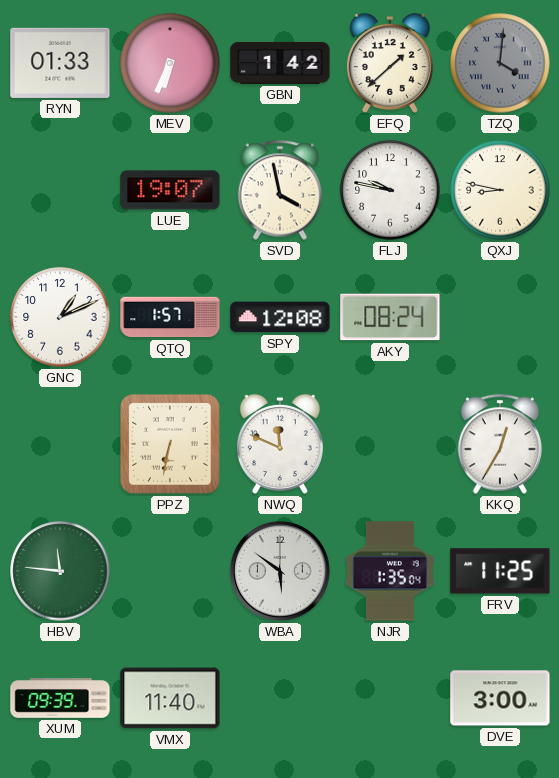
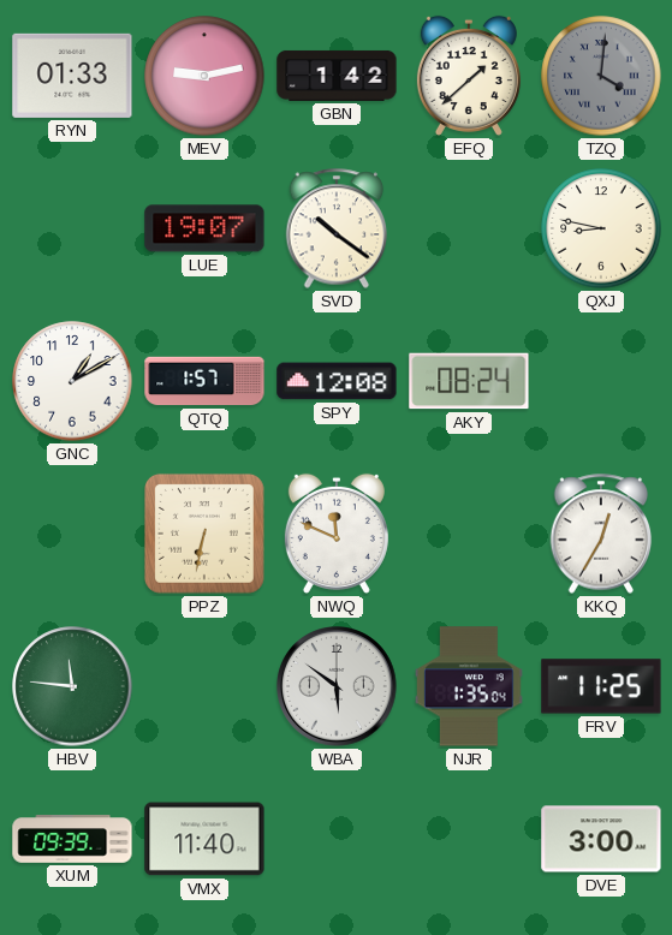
MEV: 6:34 -> 9:13
SVD: 3:58 -> 10:21
FLJ: 9:47 -> none
GNC: 1:11 -> 1:10
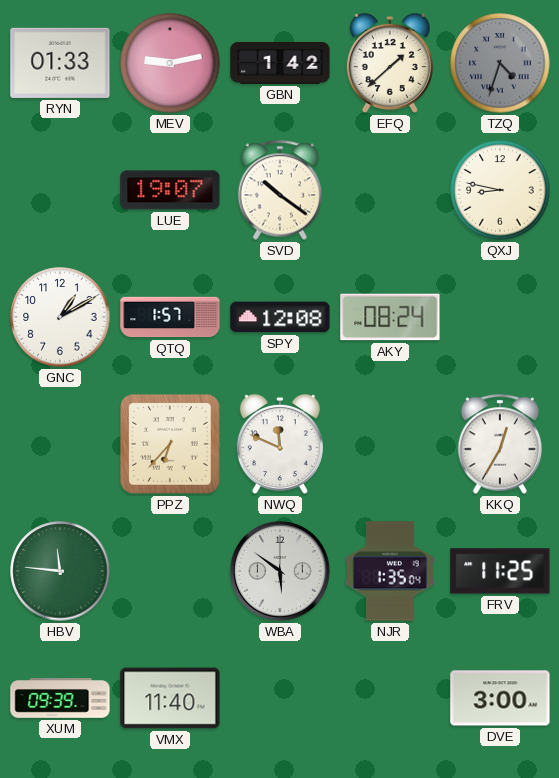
TZQ: 4:01 -> 4:33
PPZ: 6:32 -> 6:37
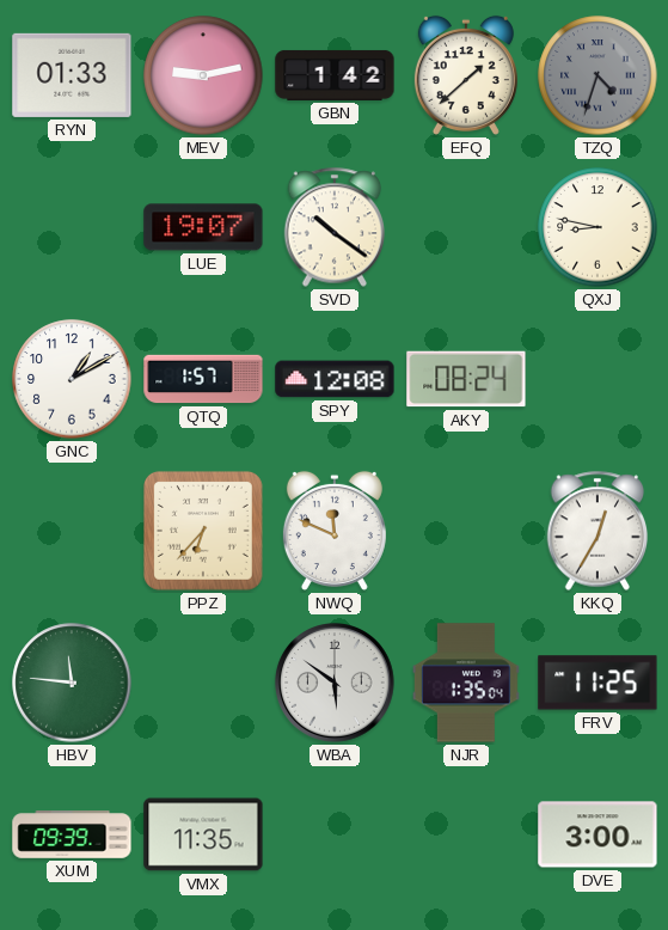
VMX: 11:40 -> 11:35
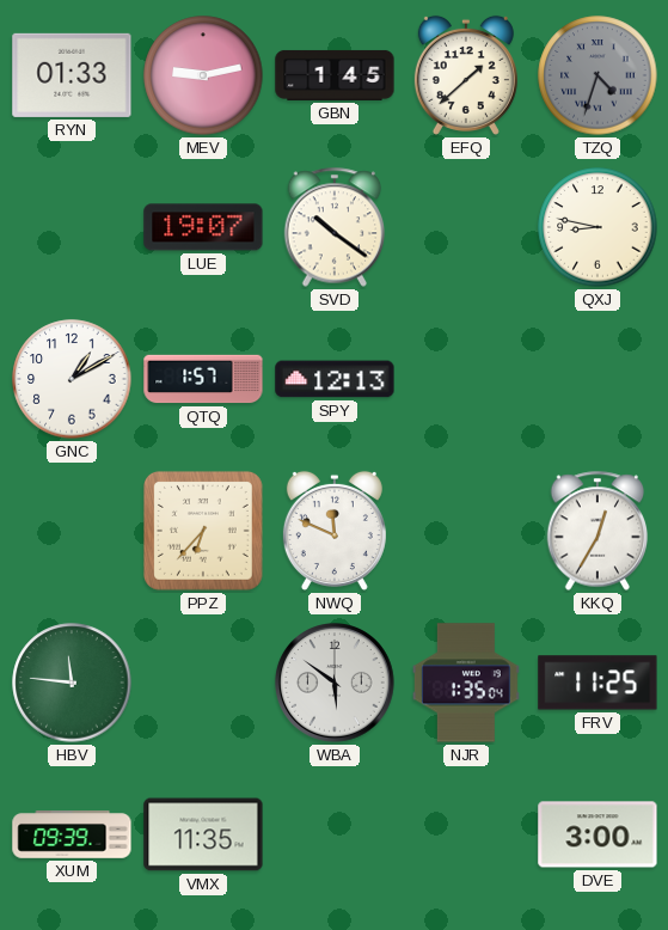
GBN: 1:42 -> 1:45
SPY: 12:08 -> 12:13
AKY: 08:24 -> none
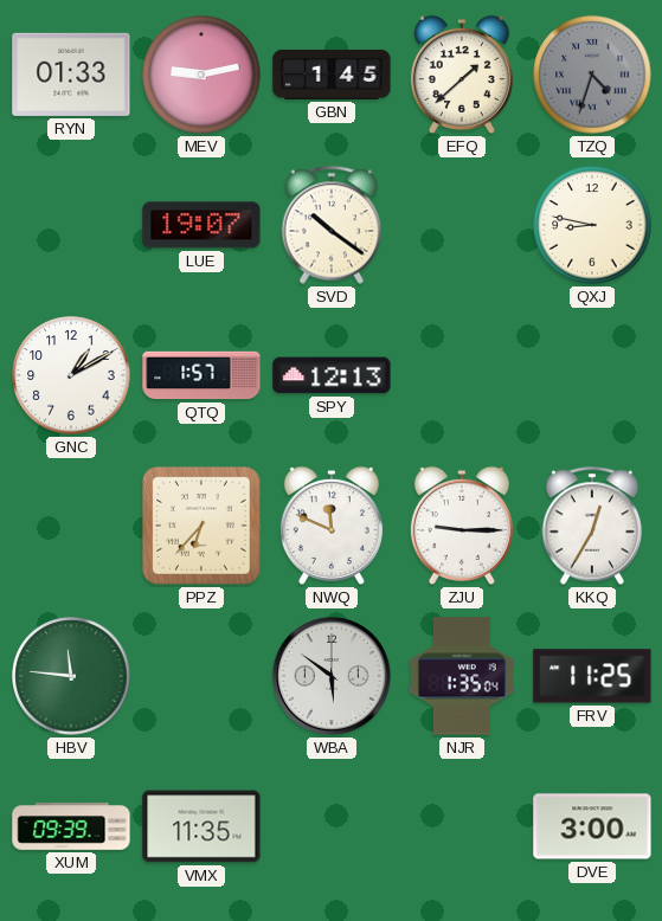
ZJU: none -> 9:15
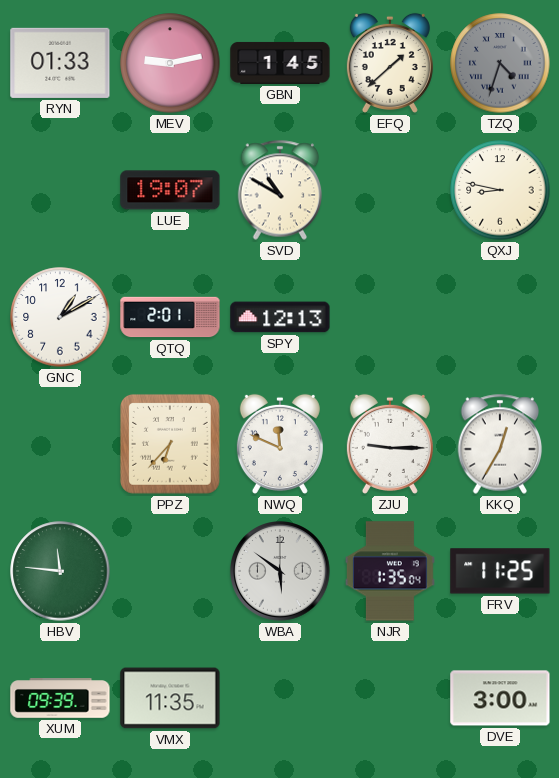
SVD: 10:21 -> 10:50
QTQ: 1:57 -> 2:01
